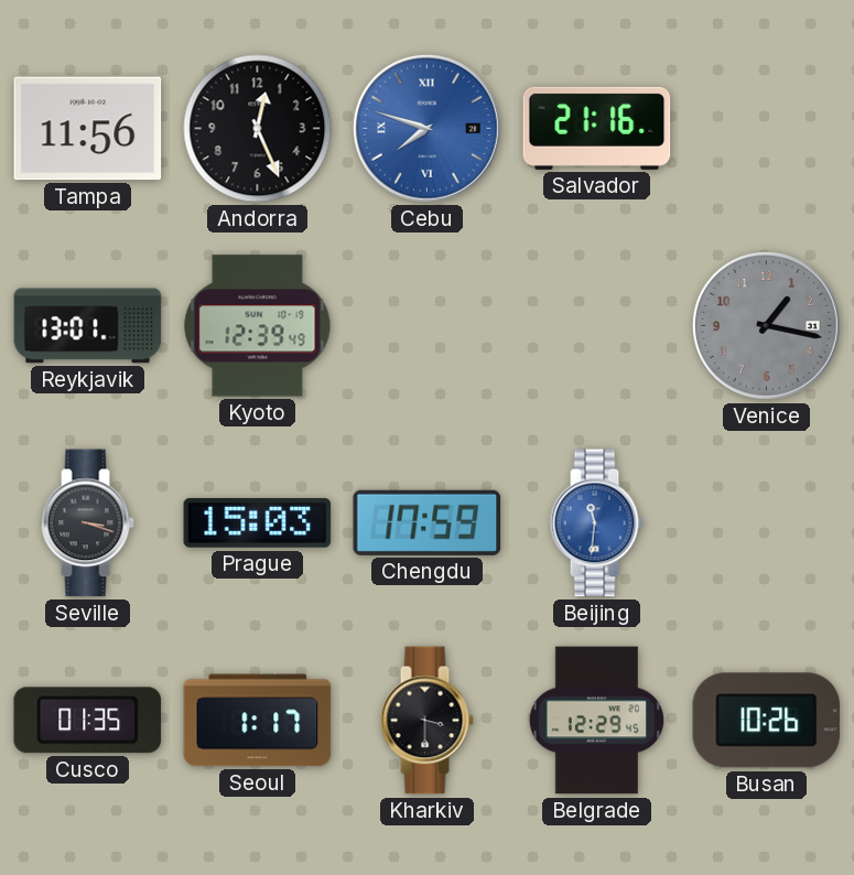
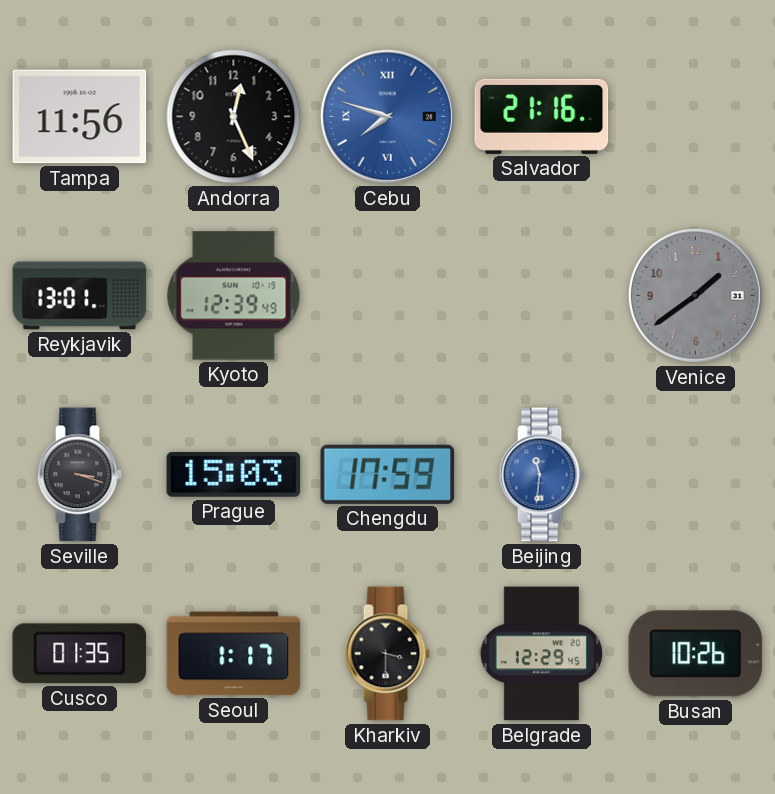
Venice: 1:17 -> 1:39
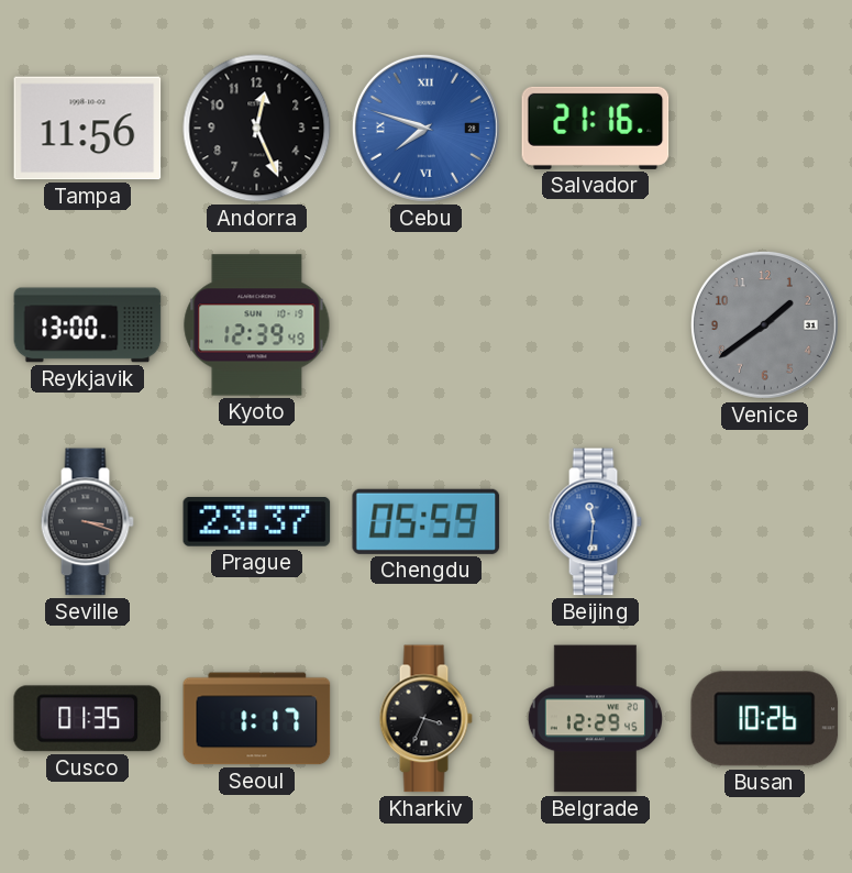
Reykjavik: 13:01 -> 13:00
Prague: 15:03 -> 23:37
Chengdu: 17:59 -> 05:59
Kharkiv: 3:30 -> 3:34
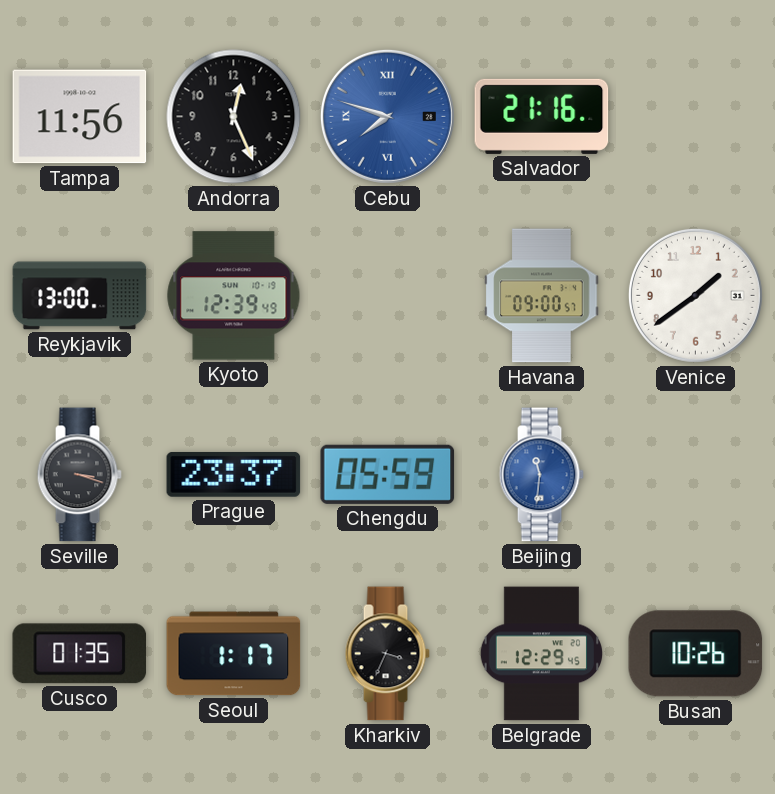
Havana: none -> 09:00
Venice dial: grey -> white
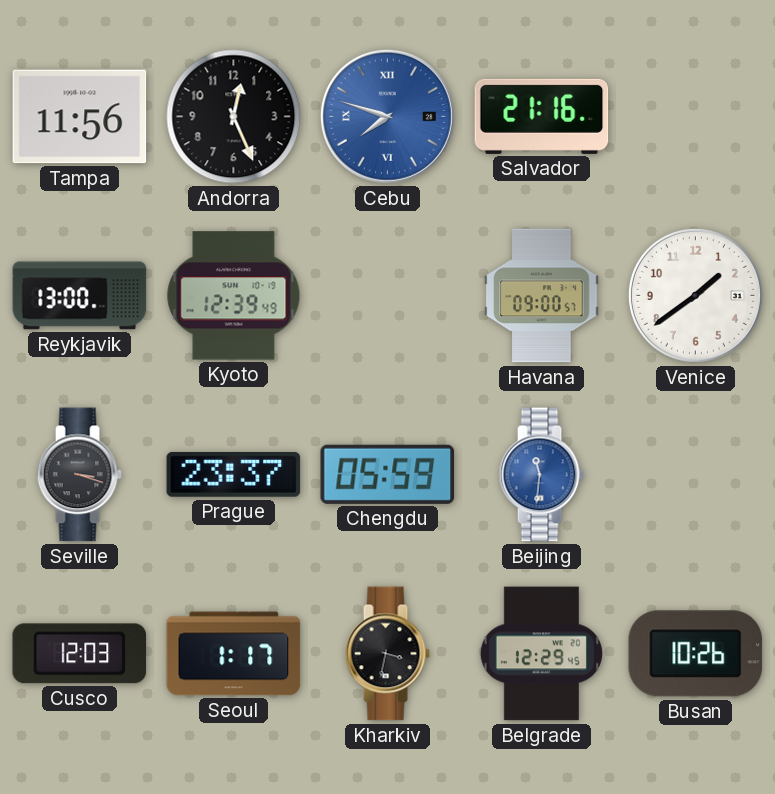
Cusco: 01:35 -> 12:03
Kharkiv: 3:34 -> 3:32
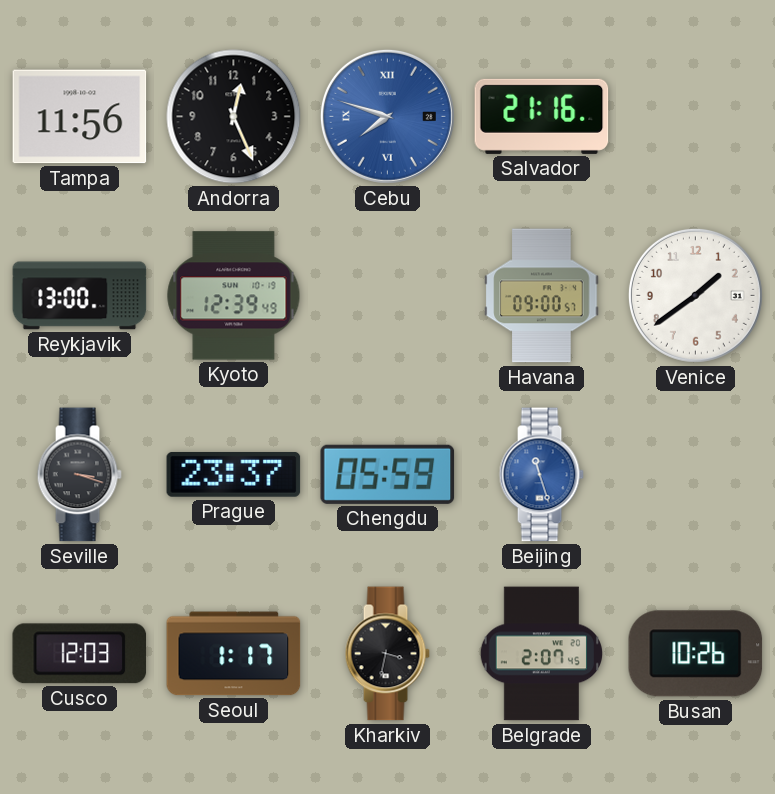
Beijing: 11:31 -> 11:27
Belgrade: 12:29 -> 2:07
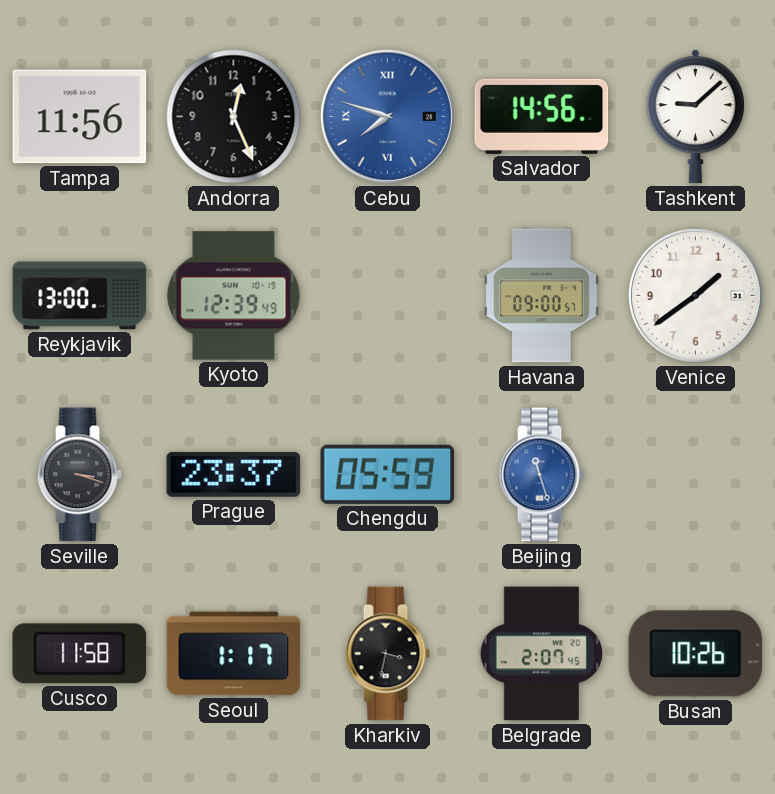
Salvador: 21:16 -> 14:56
Tashkent: none -> 9:08
Cusco: 12:03 -> 11:58
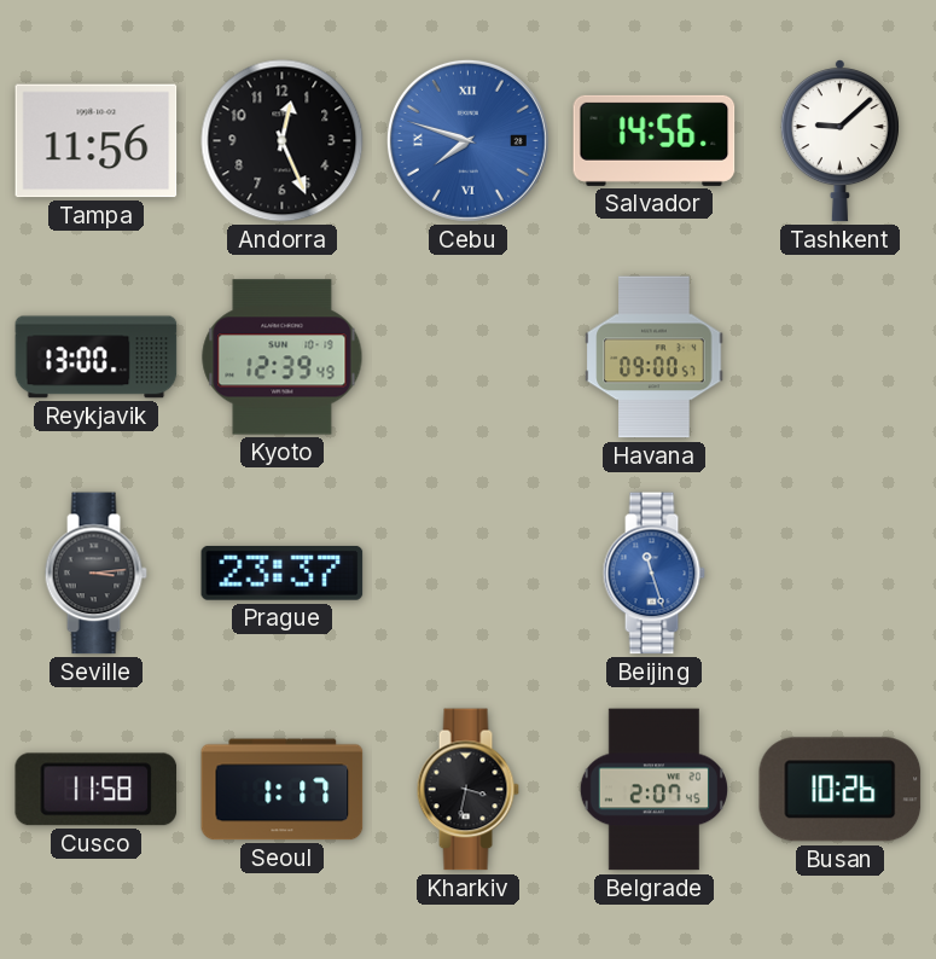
Venice: 1:39 -> none
Seville: 3:18 -> 3:14
Chengdu: 05:59 -> none
